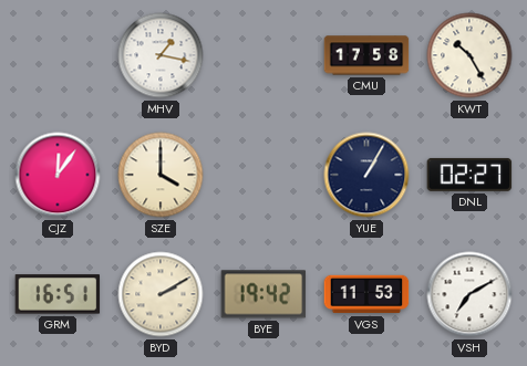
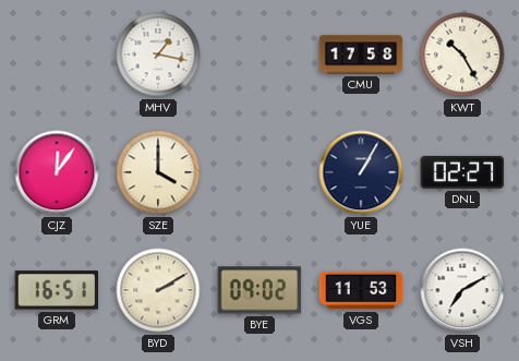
BYE: 19:42 -> 09:02
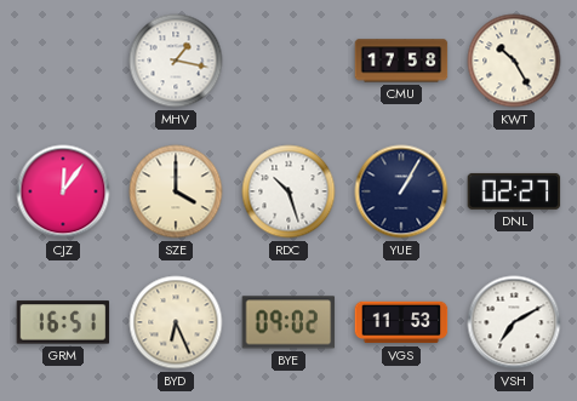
RDC: none -> 10:27
BYD: 2:10 -> 6:26
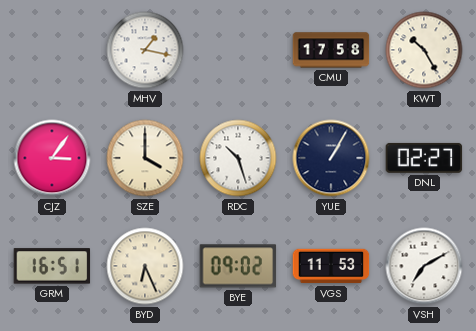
CJZ: 12:06 -> 3:06
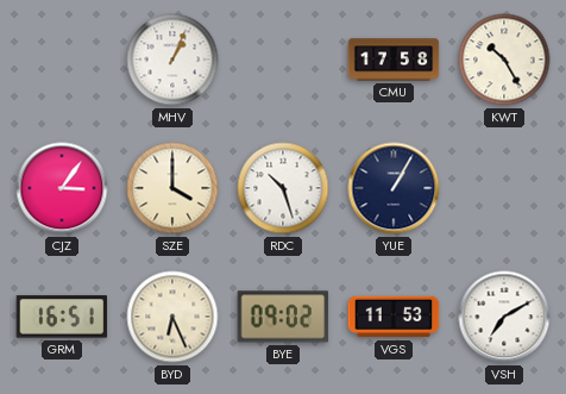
MHV: 1:17 -> 1:04
DNL: 02:27 -> none
